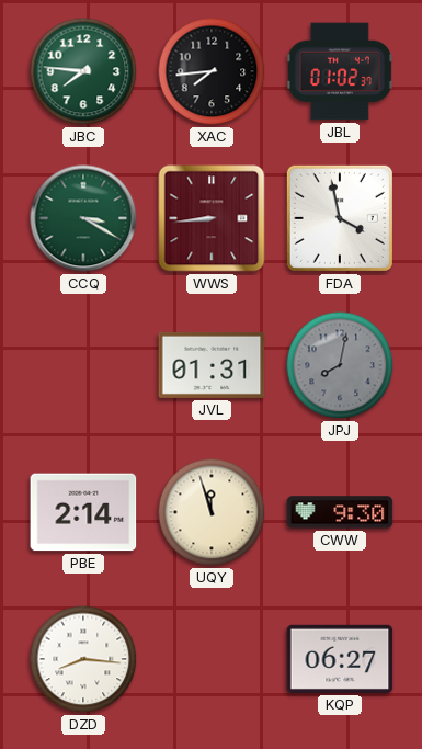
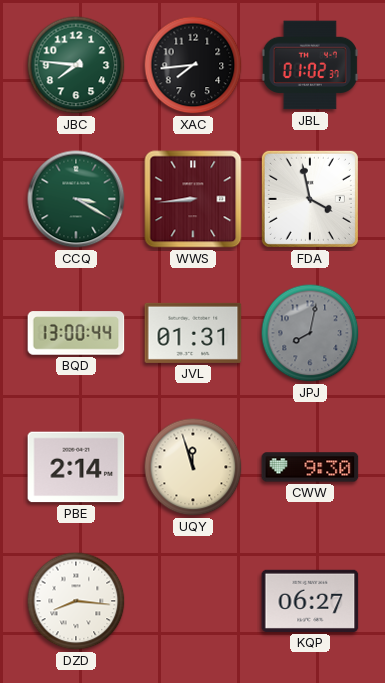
BQD: none -> 13:00
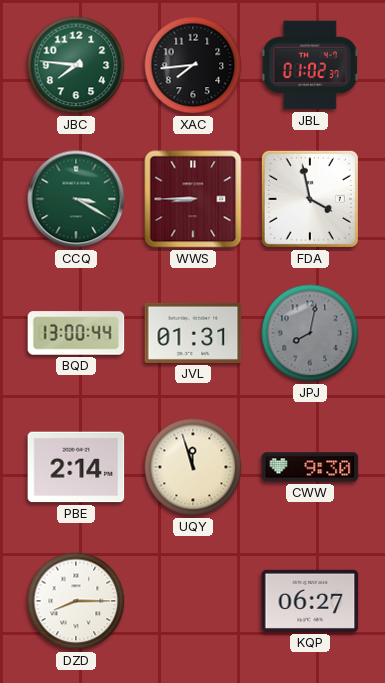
WWS: 8:44 -> 8:45
DZD: 8:16 -> 8:15
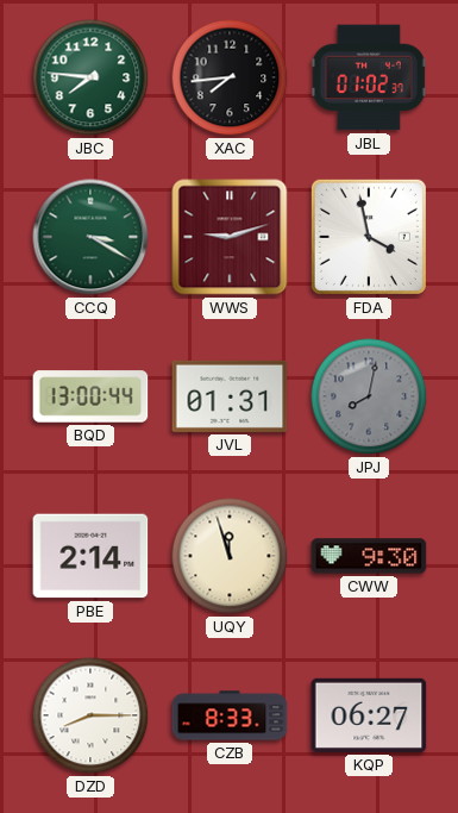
WWS: 8:45 -> 9:12
CZB: none -> 8:33
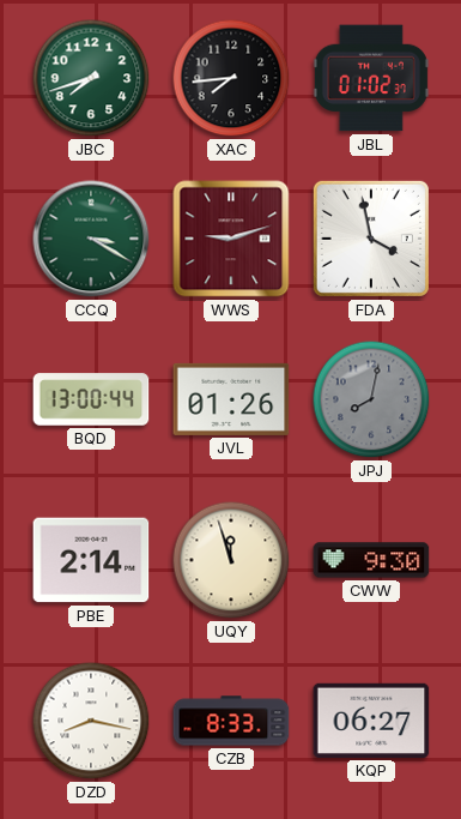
JBC: 7:46 -> 7:42
JVL: 01:31 -> 01:26
DZD: 8:15 -> 8:17
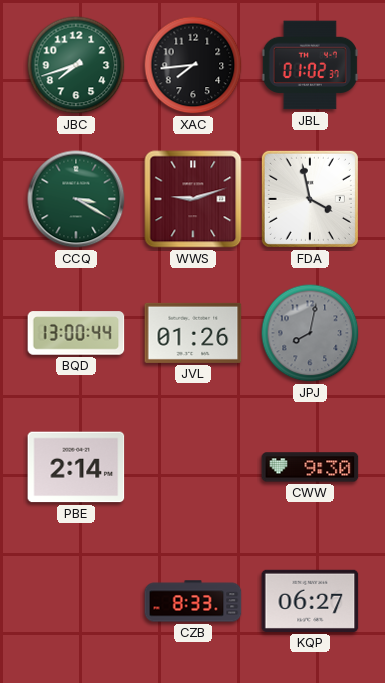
UQY: 11:57 -> none
DZD: 8:17 -> none
